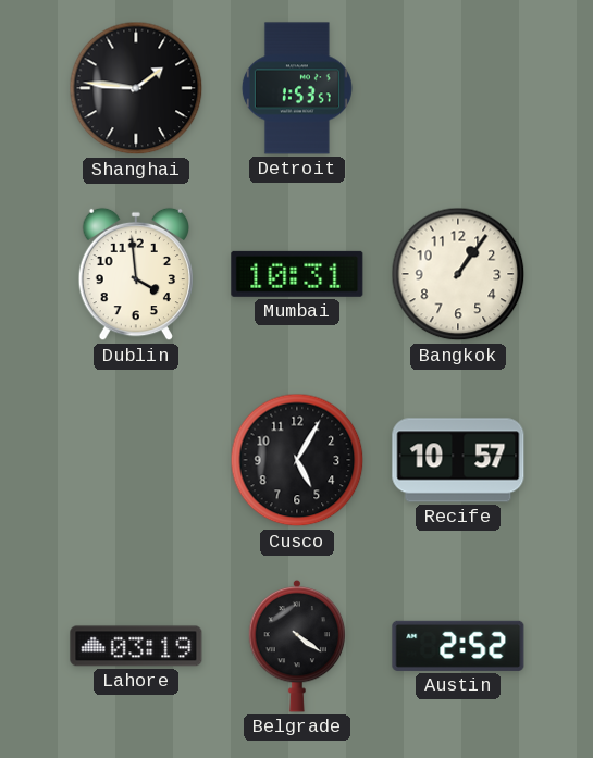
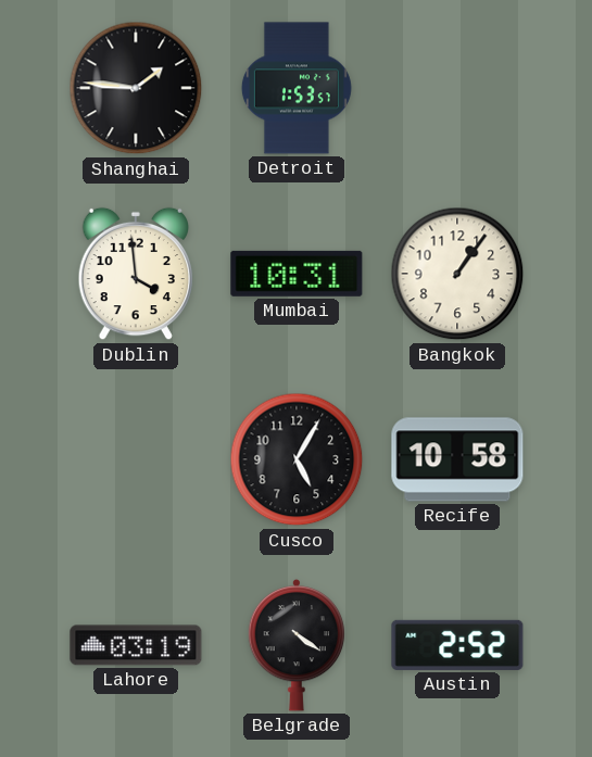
Recife: 10:57 -> 10:58
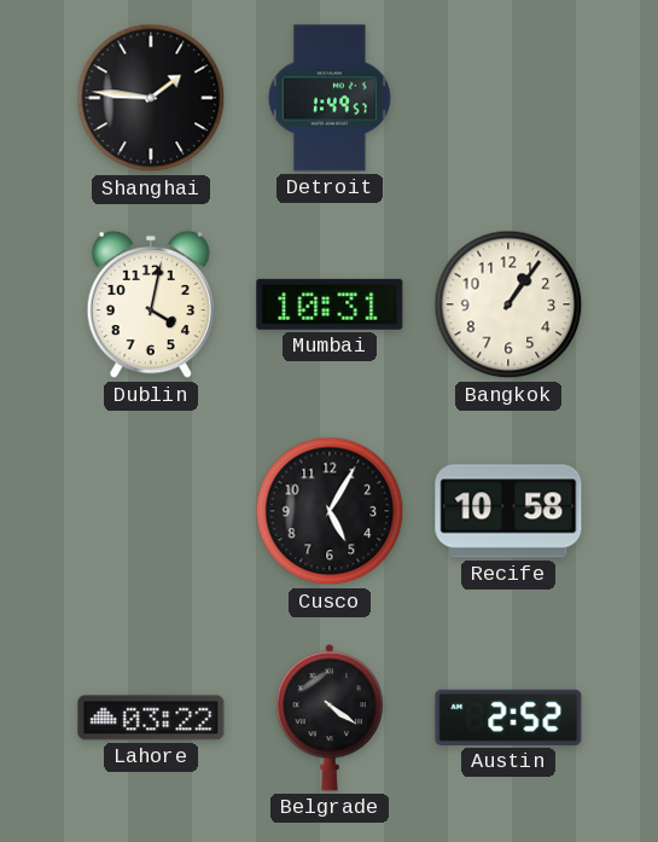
Detroit: 1:53 -> 1:49
Dublin: 3:59 -> 4:02
Lahore: 03:19 -> 03:22
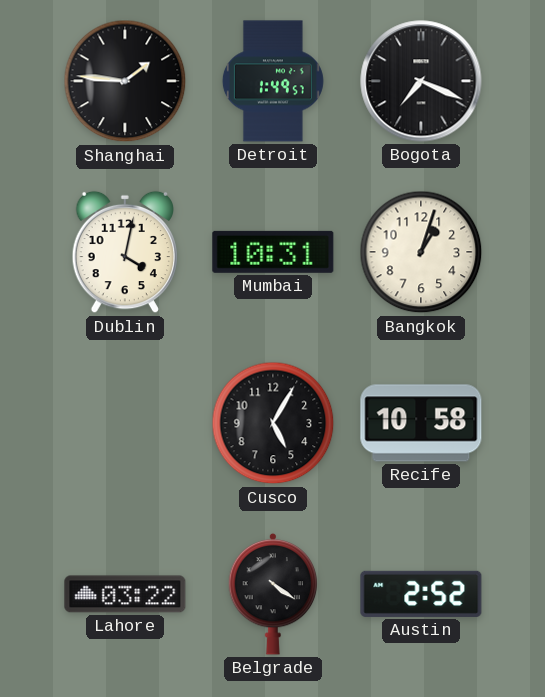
Bogota: none -> 7:19
Bangkok: 1:06 -> 1:03
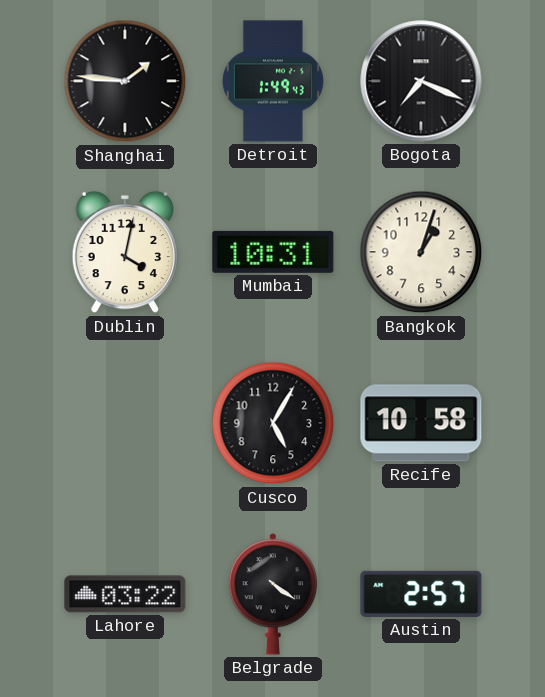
Detroit: 1:49:57 -> 1:49:43
Austin: 2:52 -> 2:57
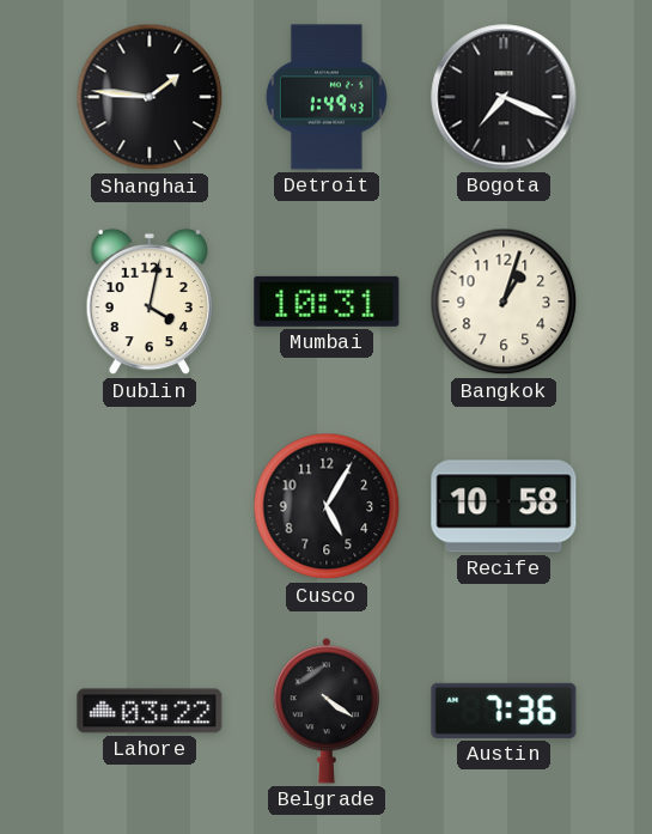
Austin: 2:57 -> 7:36
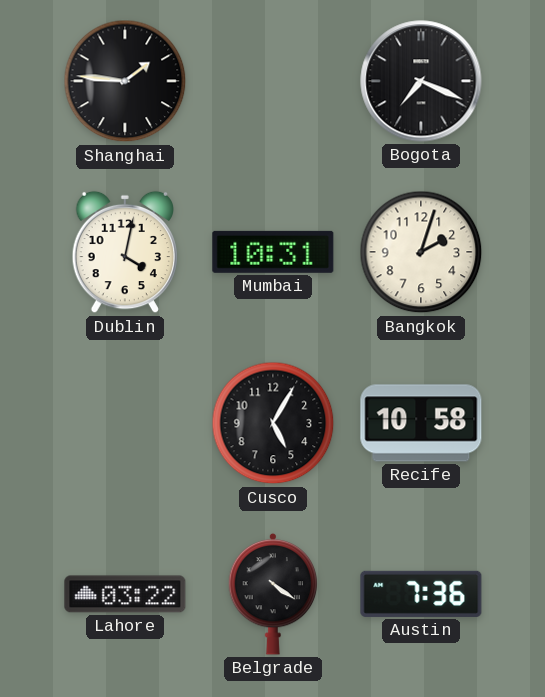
Detroit: 1:49 -> none
Bangkok: 1:03 -> 2:03
